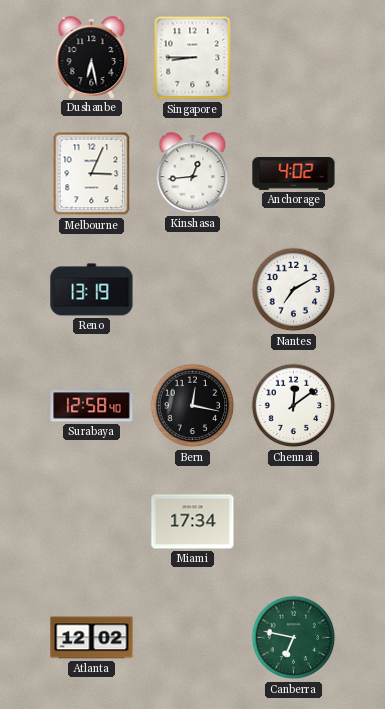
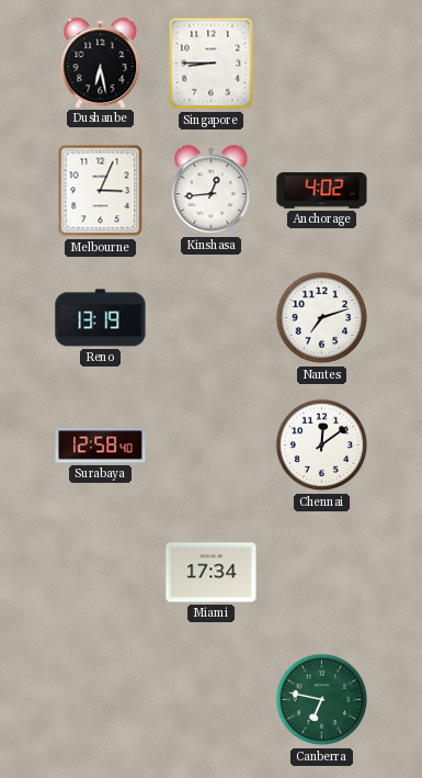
Nantes: 7:10 -> 7:12
Bern: 12:17 -> none
Atlanta: 12:02 -> none
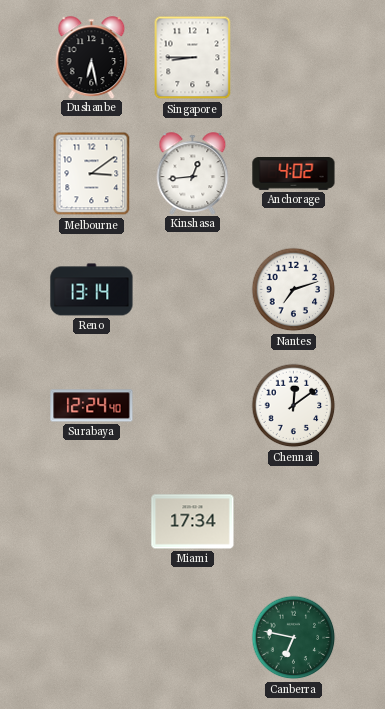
Melbourne: 3:04 -> 3:09
Reno: 13:19 -> 13:14
Surabaya: 12:58 -> 12:24
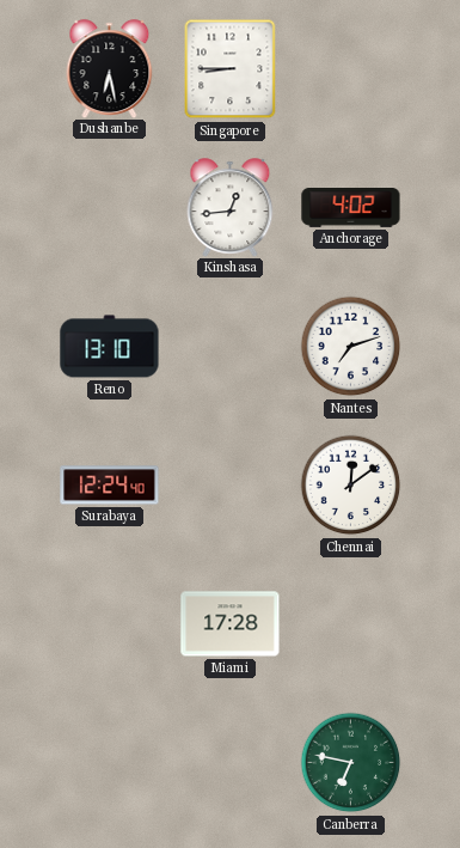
Melbourne: 3:09 -> none
Reno: 13:14 -> 13:10
Miami: 17:34 -> 17:28
